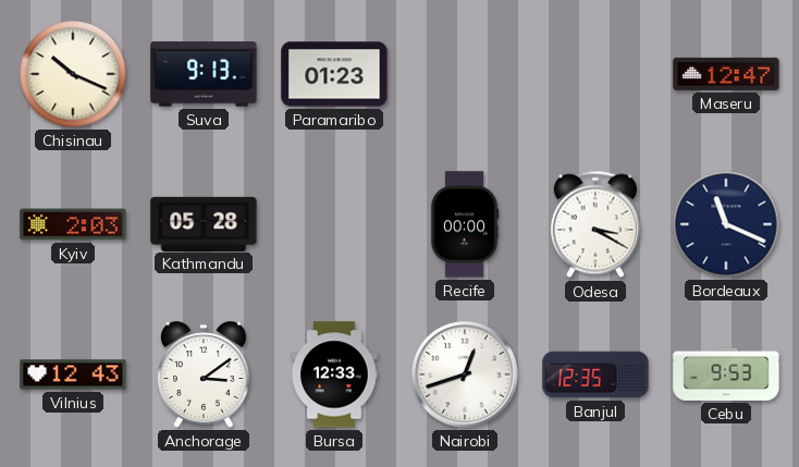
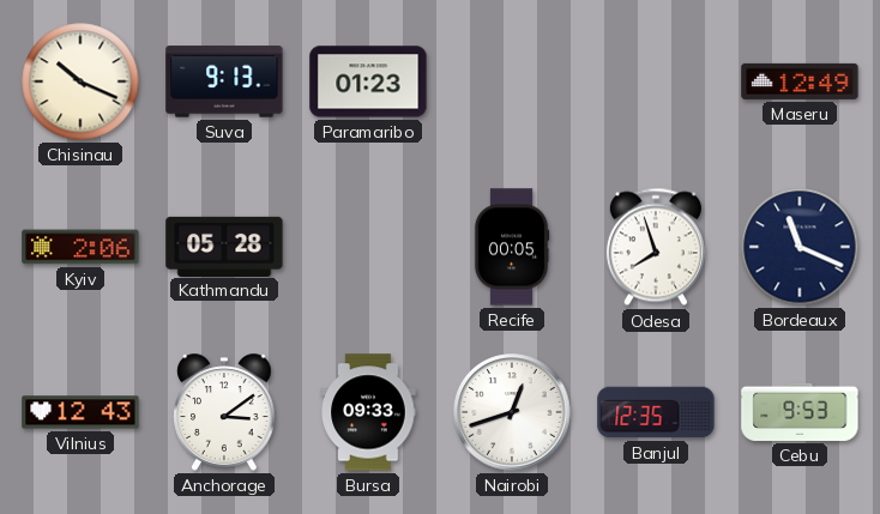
Maseru: 12:47 -> 12:49
Kyiv: 2:03 -> 2:06
Recife: 00:00 -> 00:05
Odesa: 3:20 -> 7:57
Bursa: 12:33 -> 09:33
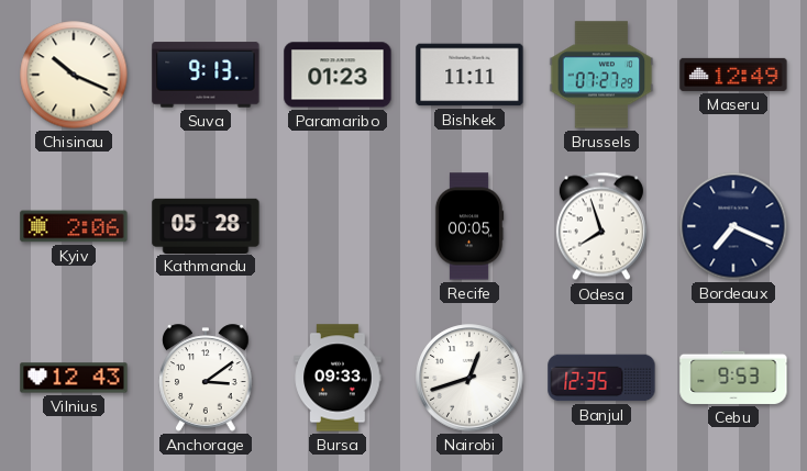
Bishkek: none -> 11:11
Brussels: none -> 07:27
Bordeaux: 11:19 -> 7:19
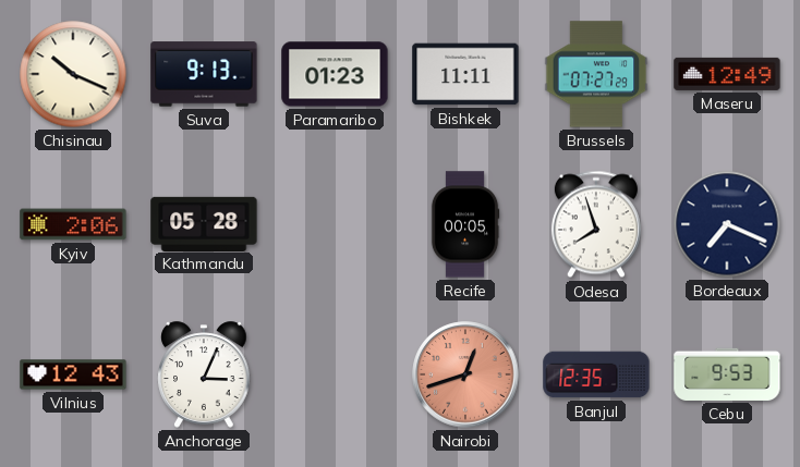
Anchorage: 3:09 -> 3:04
Bursa: 09:33 -> none
Nairobi dial: white -> salmon
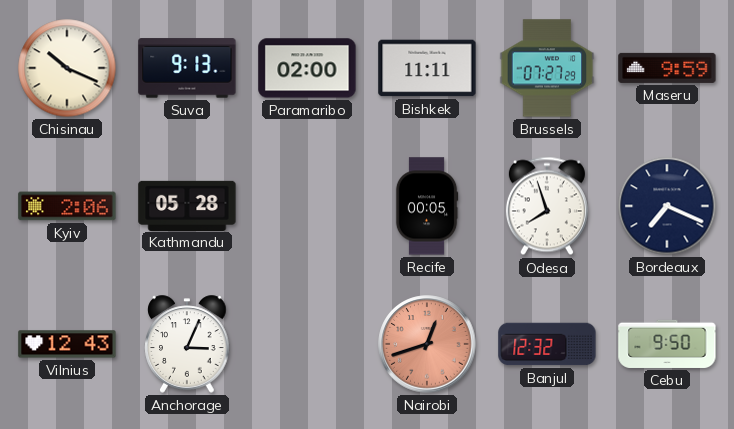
Paramaribo: 01:23 -> 02:00
Maseru: 12:49 -> 9:59
Banjul: 12:35 -> 12:32
Cebu: 9:53 -> 9:50
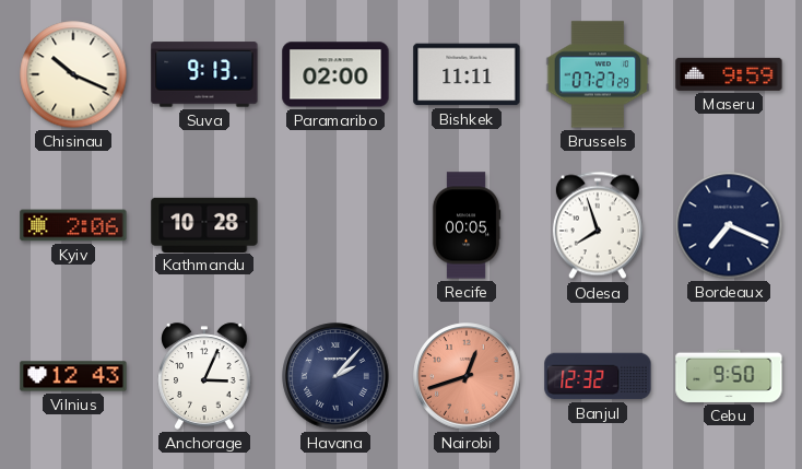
Kathmandu: 05:28 -> 10:28
Havana: none -> 2:07
